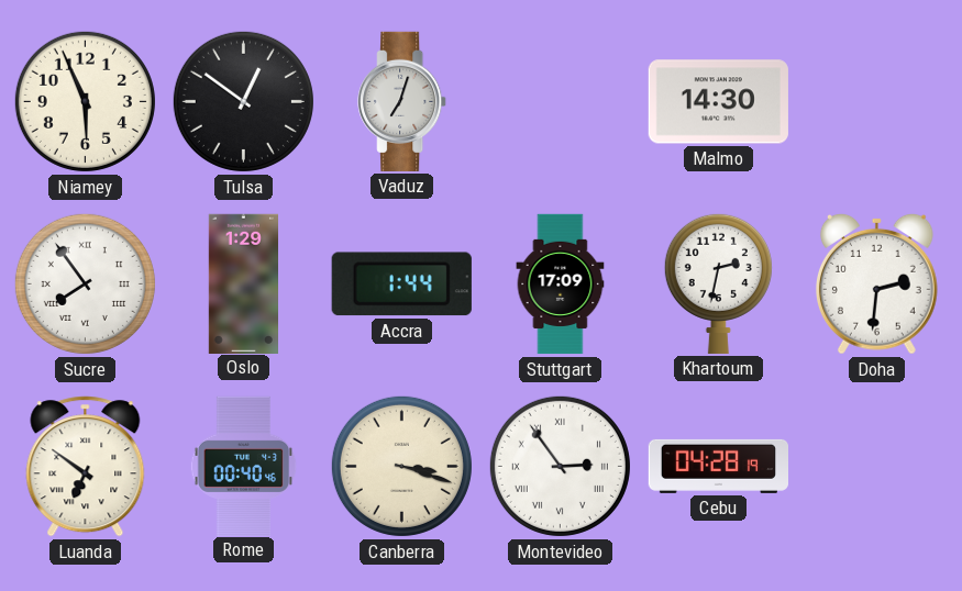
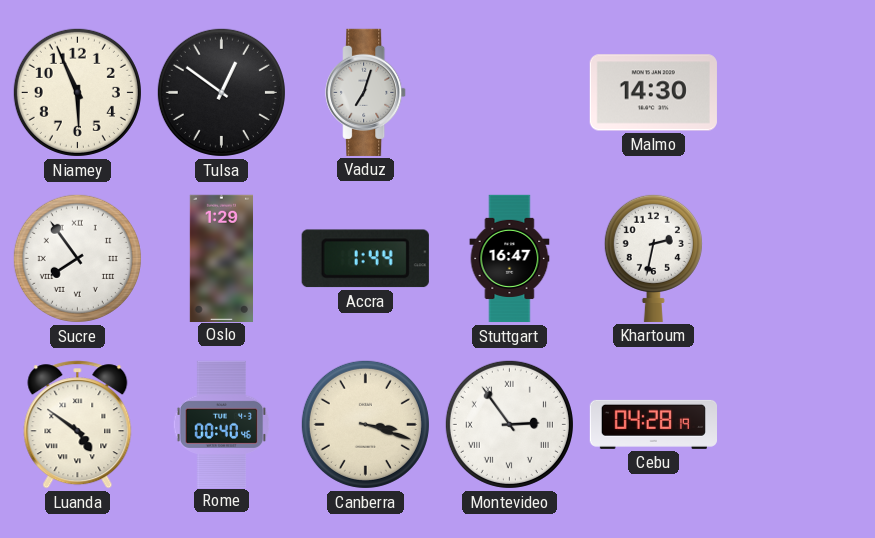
Stuttgart: 17:09 -> 16:47
Doha: 2:31 -> none
Luanda: 6:51 -> 4:51
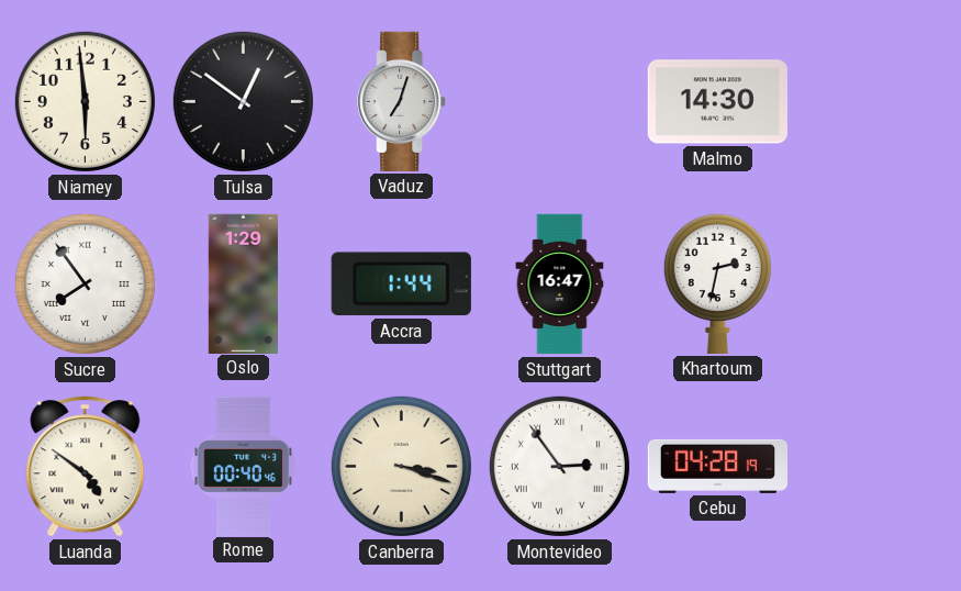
Niamey: 5:56 -> 5:59
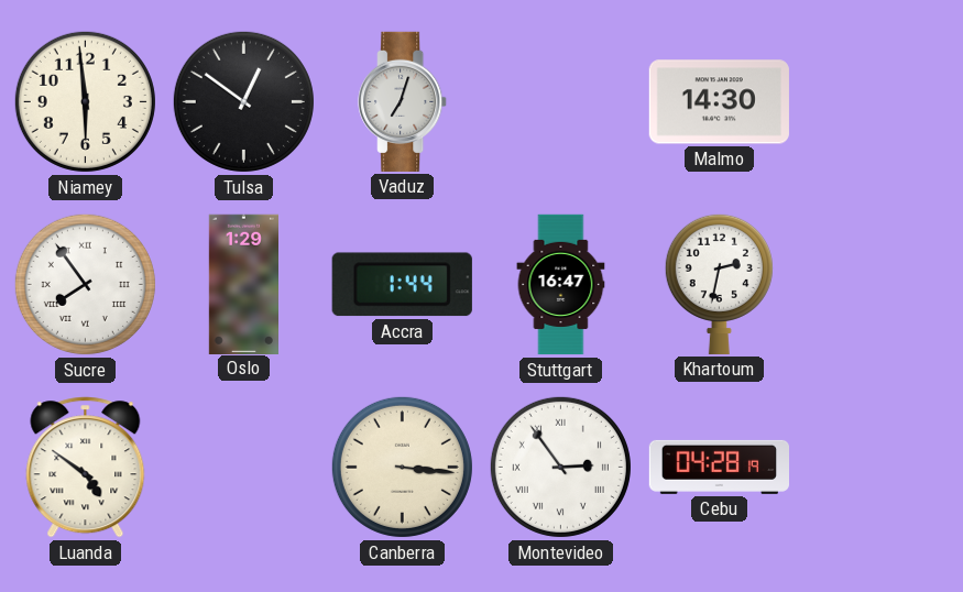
Rome: 00:40 -> none
Canberra: 3:18 -> 3:16
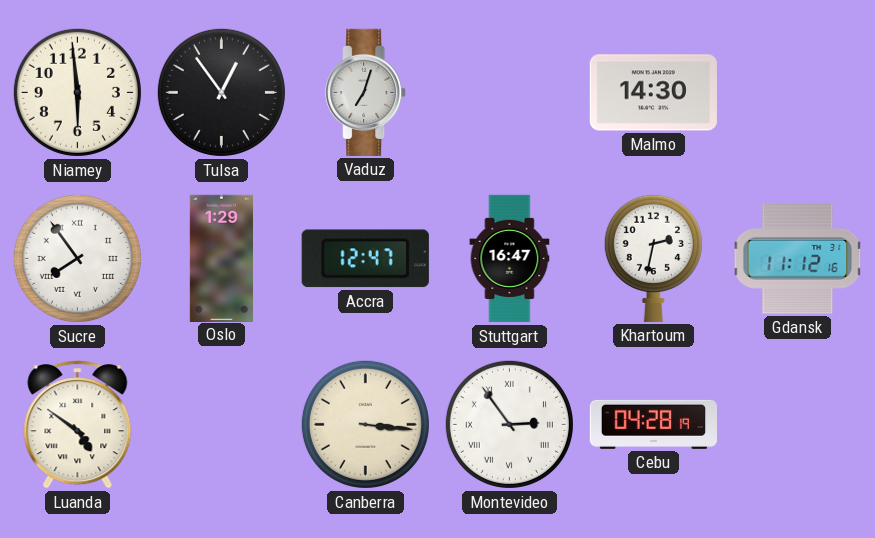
Tulsa: 12:51 -> 12:54
Accra: 1:44 -> 12:47
Gdansk: none -> 11:12
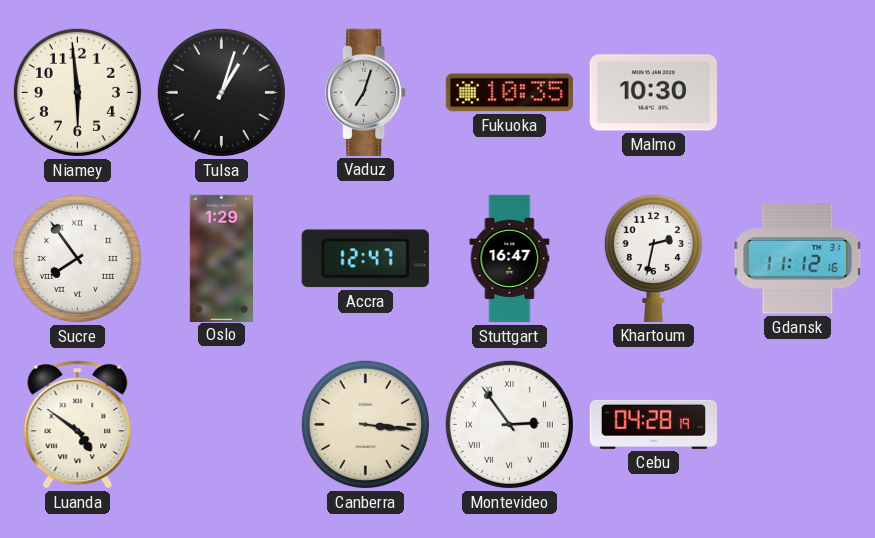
Tulsa: 12:54 -> 1:03
Fukuoka: none -> 10:35
Malmo: 14:30 -> 10:30
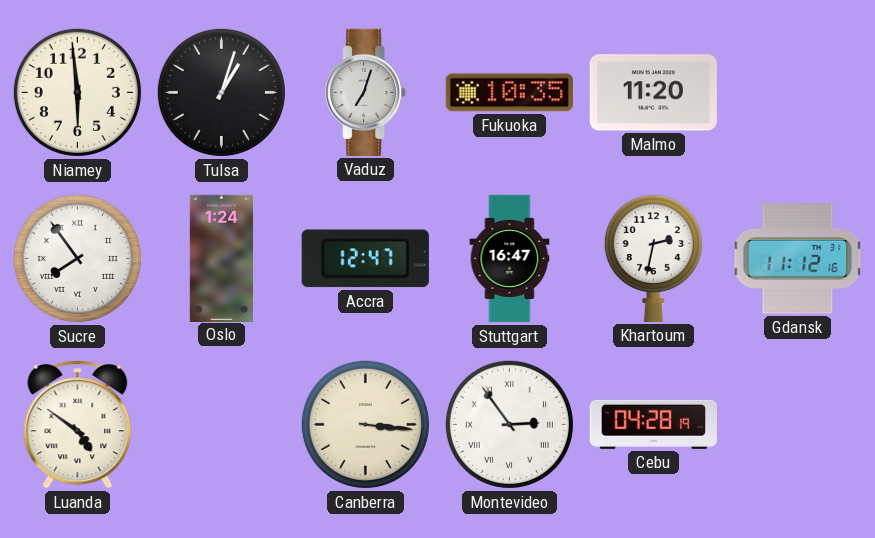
Malmo: 10:30 -> 11:20
Oslo: 1:29 -> 1:24
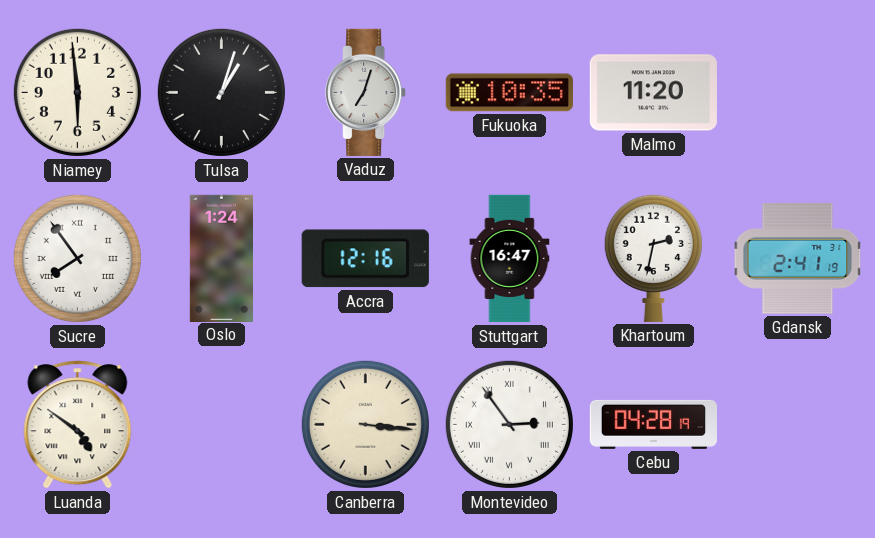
Accra: 12:47 -> 12:16
Gdansk: 11:12 -> 2:41
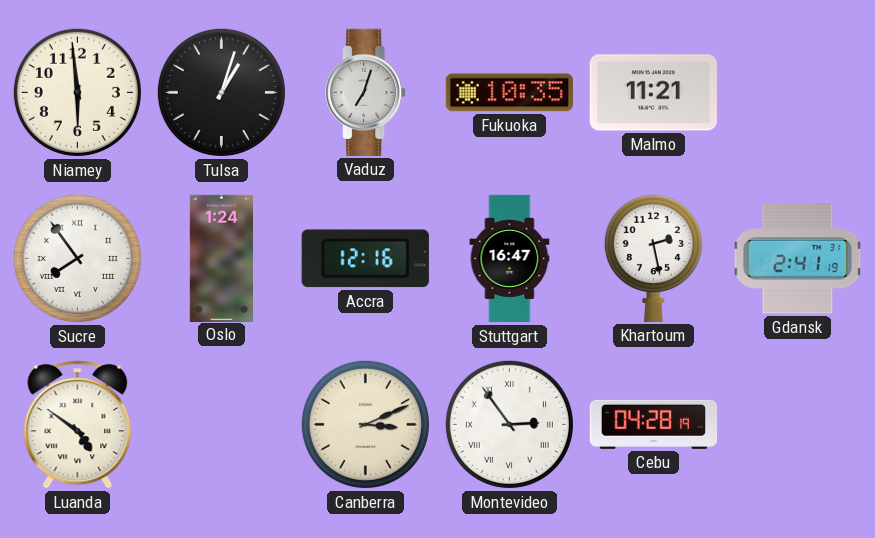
Malmo: 11:20 -> 11:21
Khartoum: 2:32 -> 2:28
Canberra: 3:16 -> 3:11
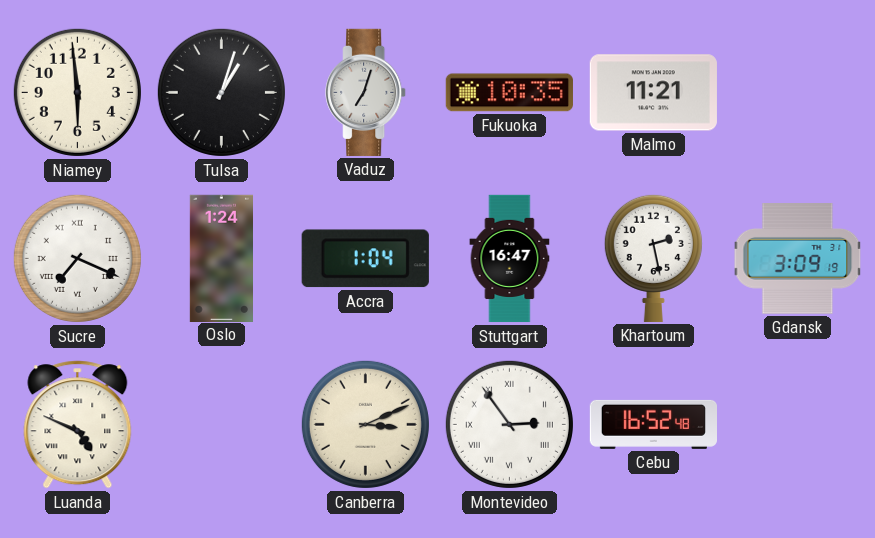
Sucre: 7:54 -> 7:19
Accra: 12:16 -> 1:04
Gdansk: 2:41 -> 3:09
Luanda: 4:51 -> 4:49
Cebu: 04:28 -> 16:52
